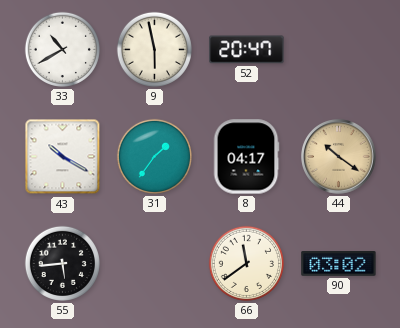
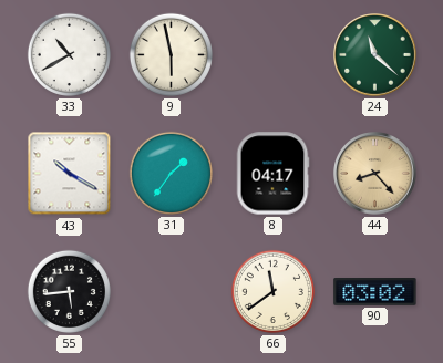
52: 20:47 -> none
24: none -> 11:22
44: 10:21 -> 8:23
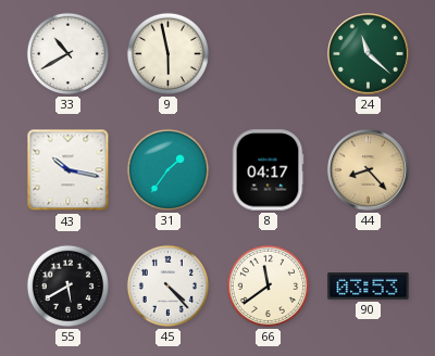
43: 10:20 -> 10:17
55: 5:44 -> 5:40
45: none -> 4:23
90: 03:02 -> 03:53
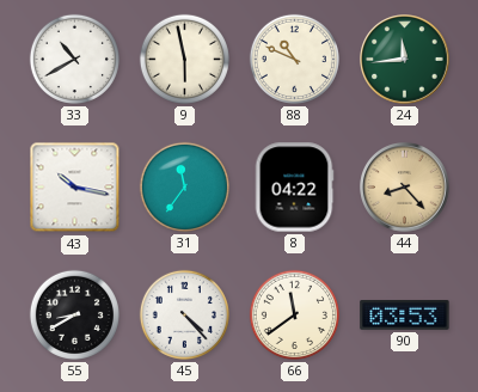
88: none -> 10:49
24: 11:22 -> 11:44
31: 1:36 -> 11:36
8: 04:17 -> 04:22
55: 5:40 -> 8:40
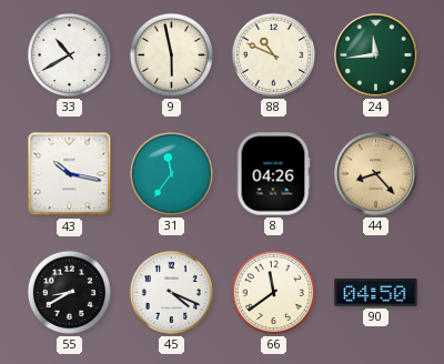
8: 04:22 -> 04:26
45: 4:23 -> 4:19
90: 03:53 -> 04:50
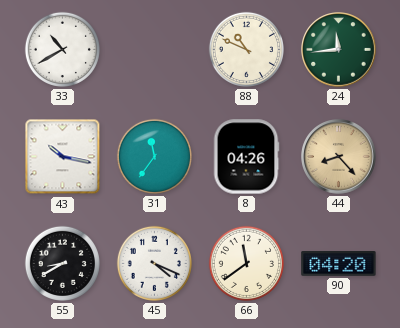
9: 5:58 -> none
90: 04:50 -> 04:20
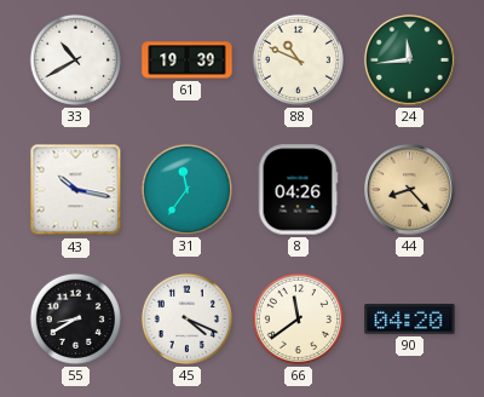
61: none -> 19:39
